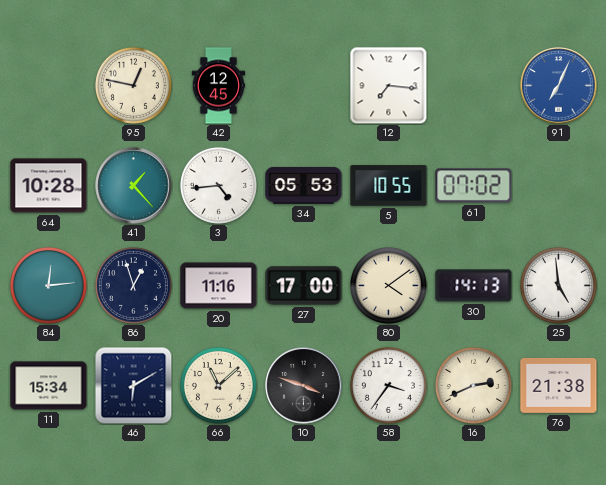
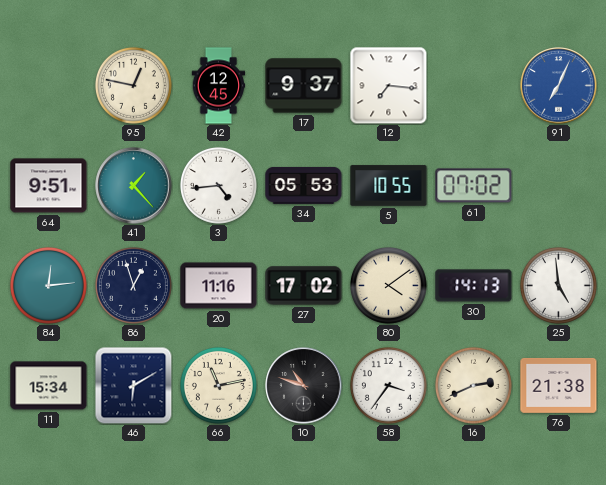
17: none -> 9:37
64: 10:28 -> 9:51
27: 17:00 -> 17:02
66: 11:08 -> 11:13
10: 3:48 -> 10:48
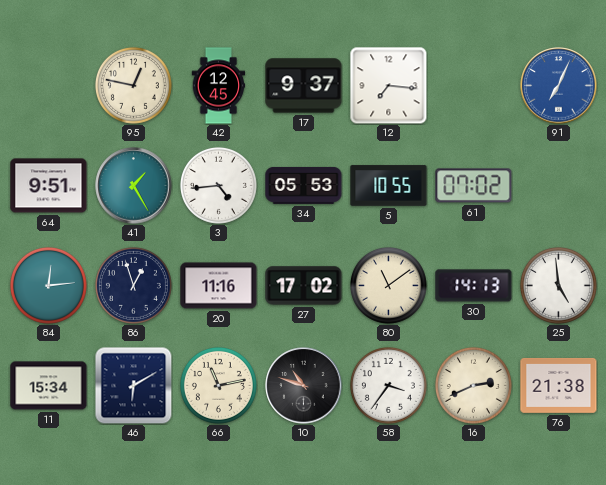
41: 1:23 -> 1:25
80: 4:09 -> 11:09
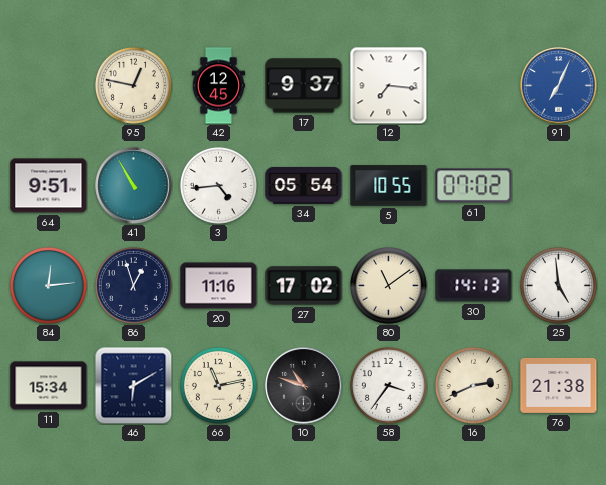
41: 1:25 -> 10:55
34: 05:53 -> 05:54
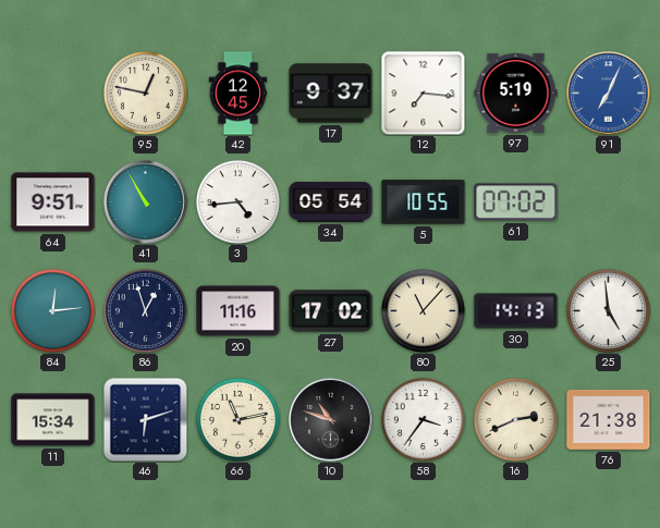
97: none -> 5:19
80: 11:09 -> 11:07
46: 6:10 -> 6:12
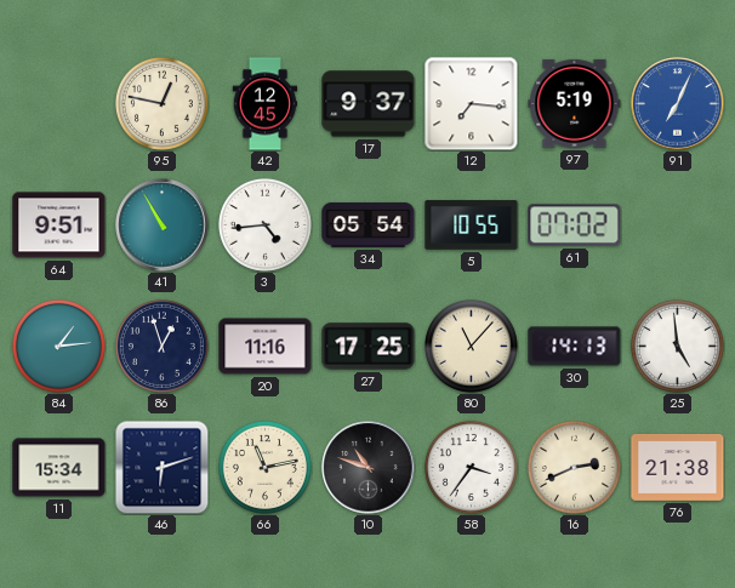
84: 12:14 -> 1:14
27: 17:02 -> 17:25
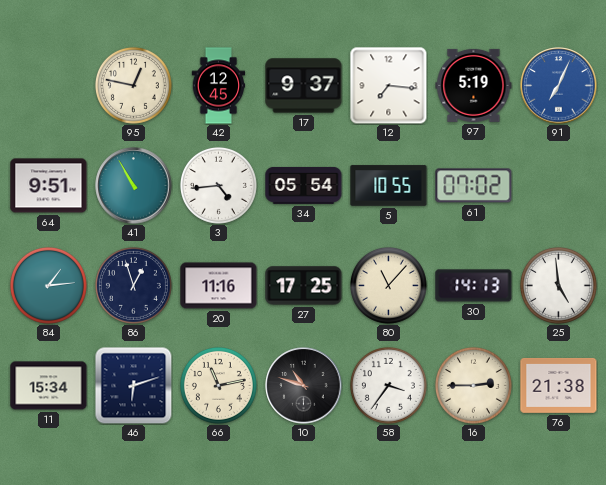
16: 2:41 -> 2:45
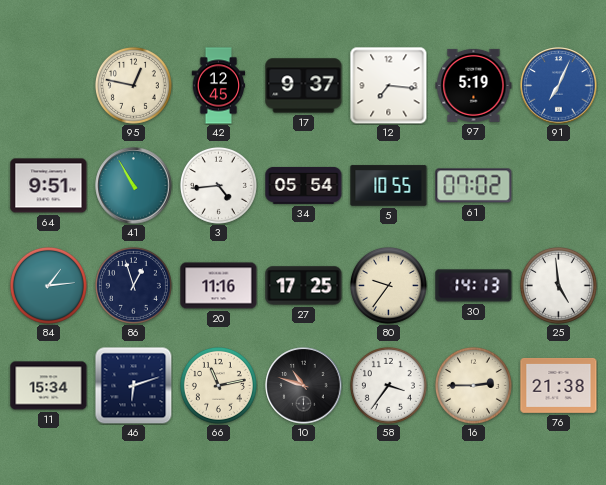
80: 11:07 -> 9:36
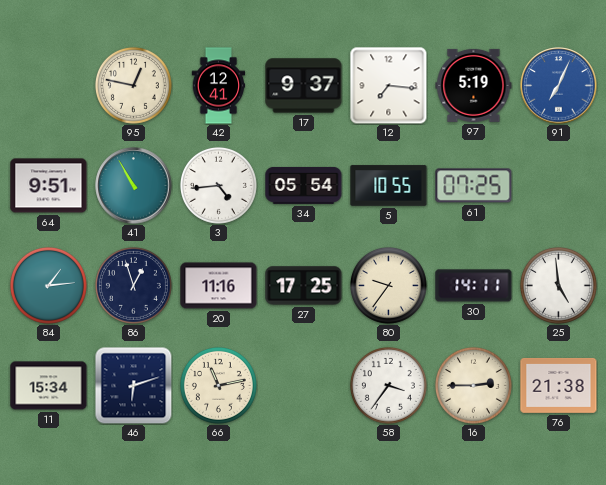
42: 12:45 -> 12:41
61: 07:02 -> 07:25
30: 14:13 -> 14:11
10: 10:48 -> none
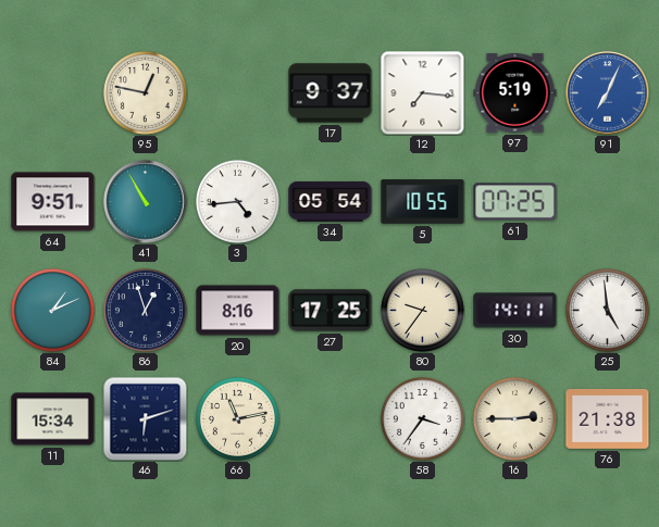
42: 12:41 -> none
84: 1:14 -> 1:11
20: 11:16 -> 8:16
